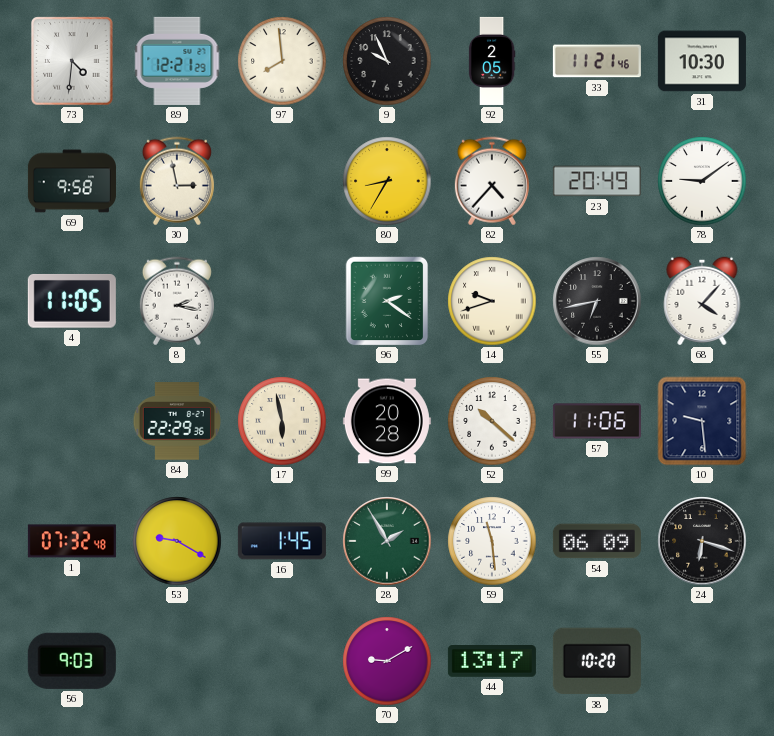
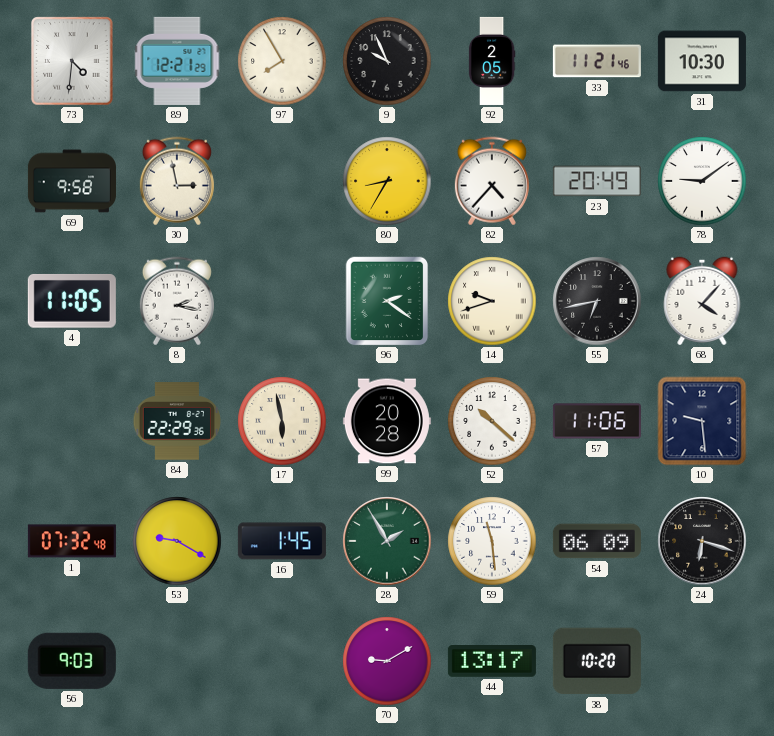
97: 7:59 -> 7:55
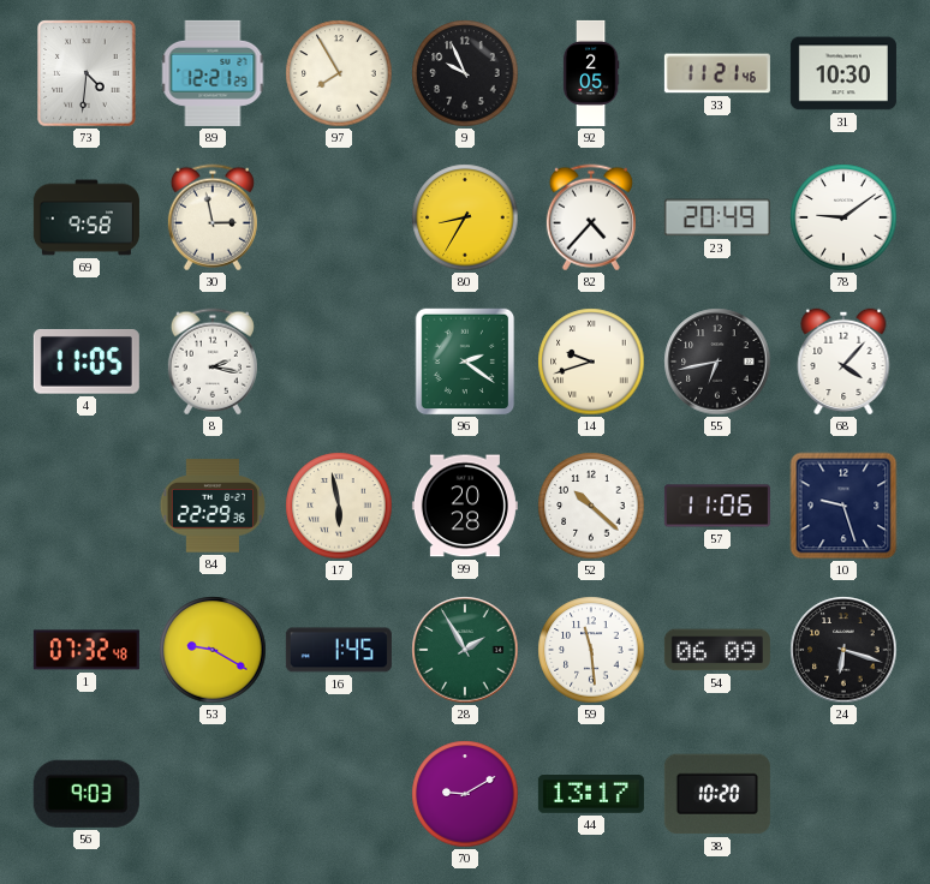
10: 9:29 -> 9:27
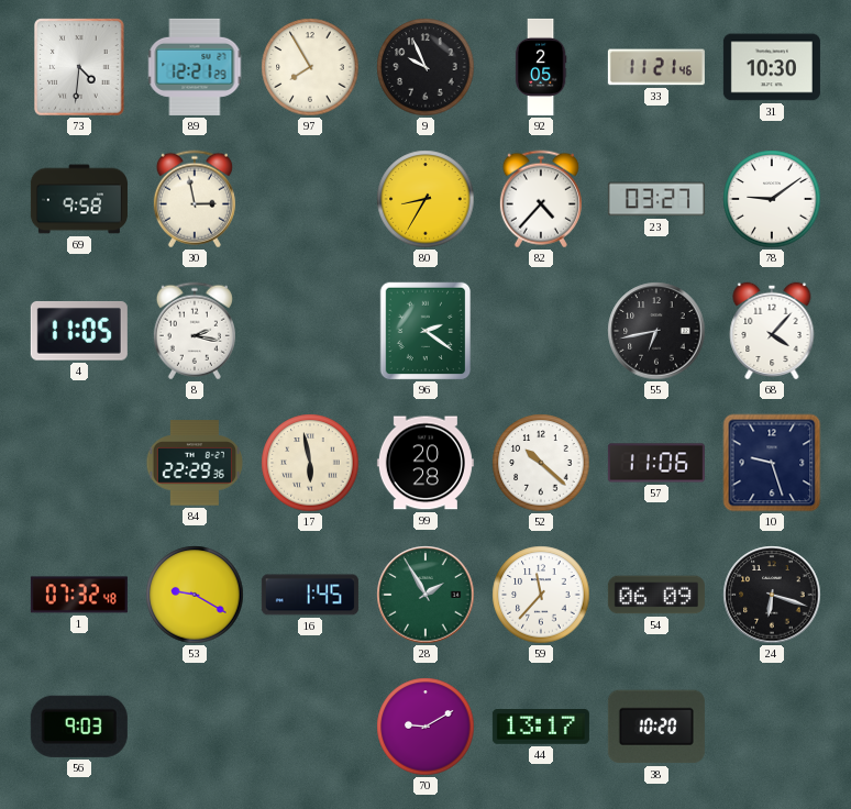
23: 20:49 -> 03:27
14: 9:42 -> none
59: 11:29 -> 11:37
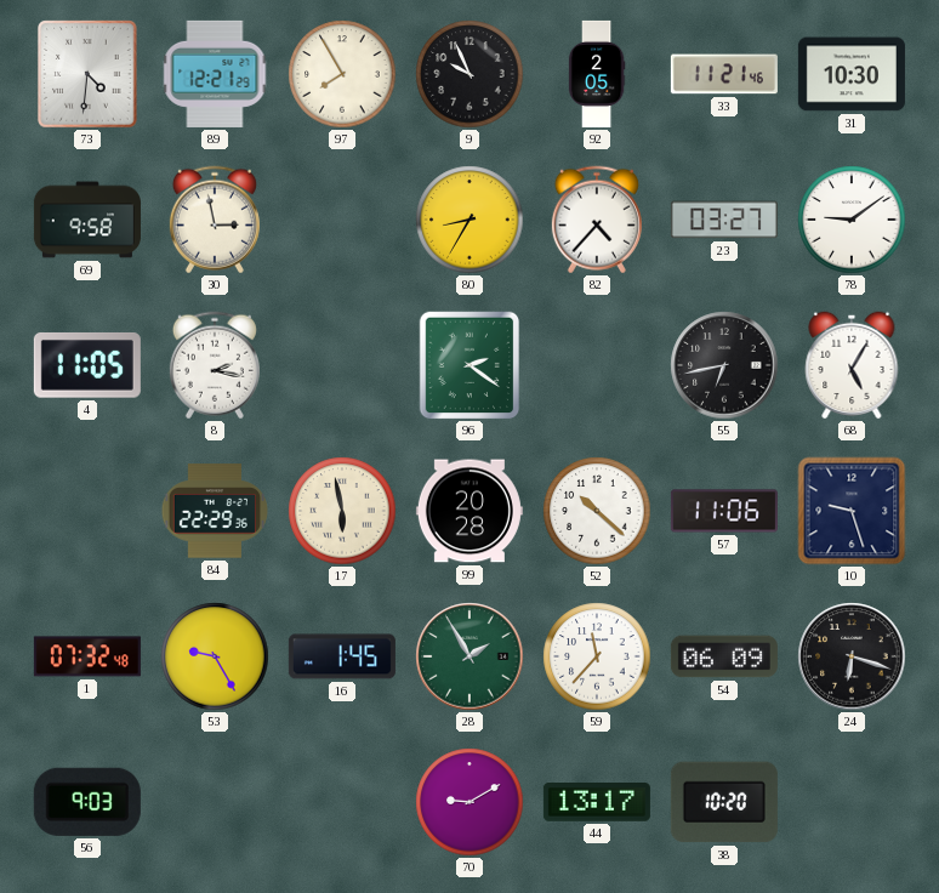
68: 4:07 -> 5:05
53: 9:20 -> 9:25
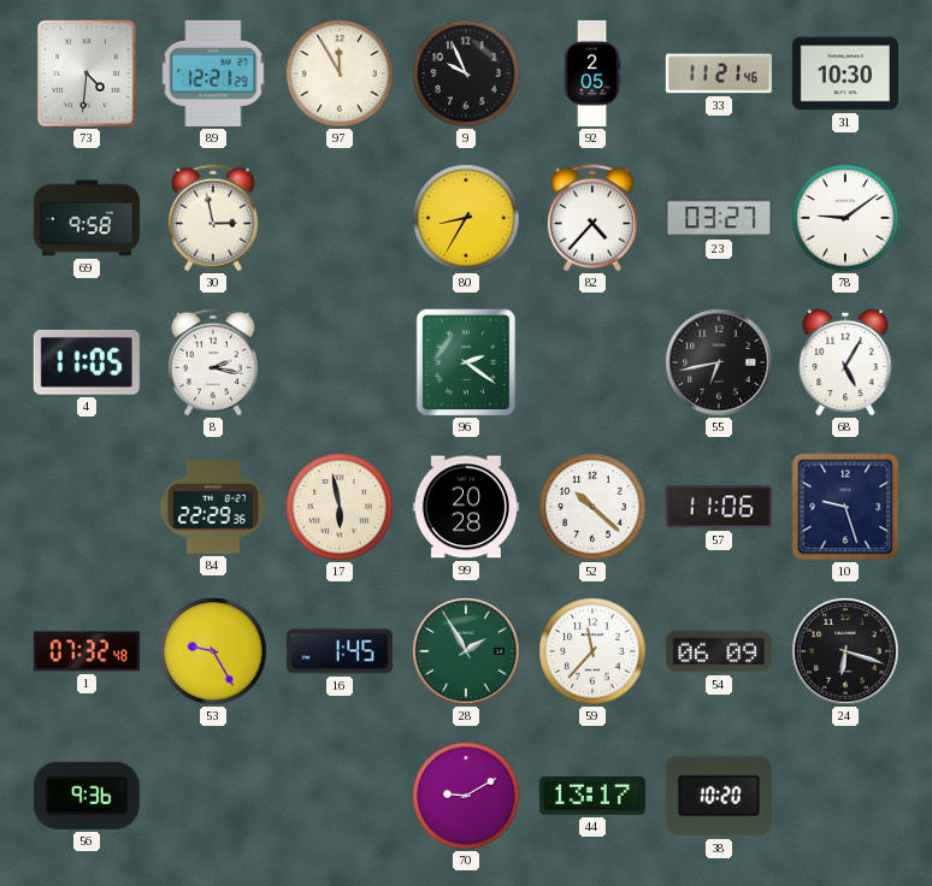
97: 7:55 -> 11:55
56: 9:03 -> 9:36
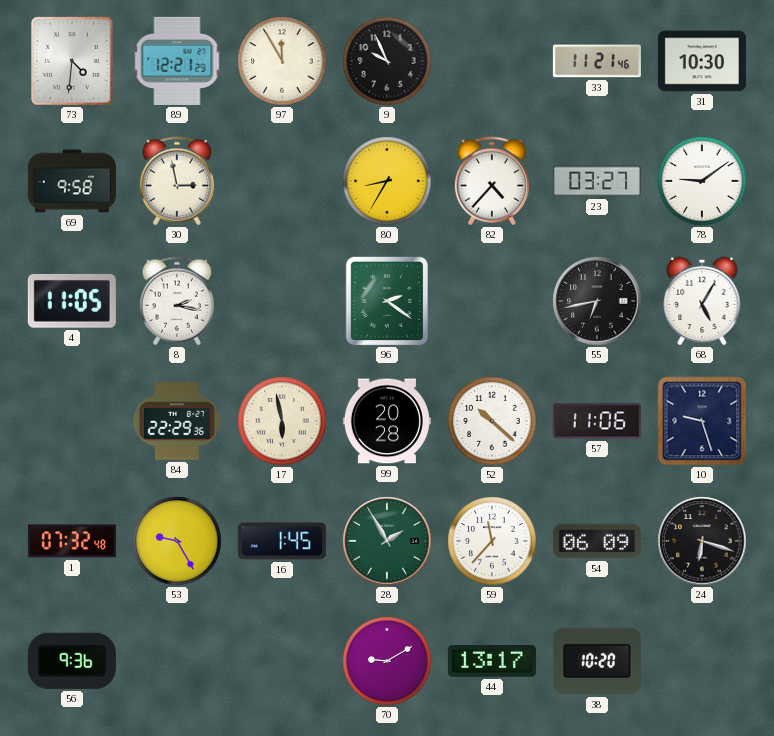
92: 2:05 -> none
